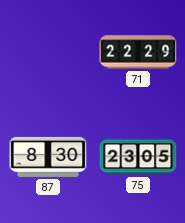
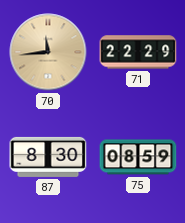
70: none -> 11:44
75: 23:05 -> 08:59
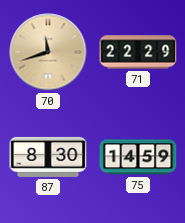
70: 11:44 -> 11:42
75: 08:59 -> 14:59
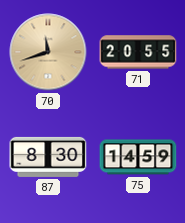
71: 22:29 -> 20:55
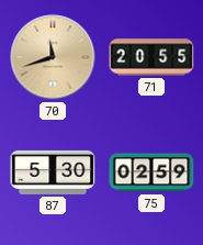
87: 8:30 -> 5:30
75: 14:59 -> 02:59
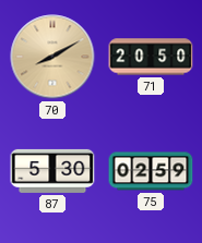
70: 11:42 -> 8:10
71: 20:55 -> 20:50
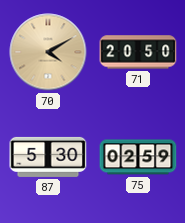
70: 8:10 -> 4:10
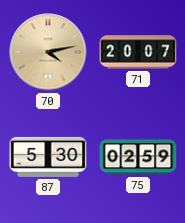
70: 4:10 -> 4:13
71: 20:50 -> 20:07
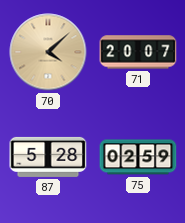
70: 4:13 -> 4:08
87: 5:30 -> 5:28
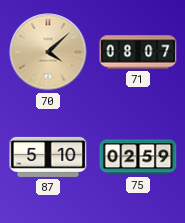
71: 20:07 -> 08:07
87: 5:28 -> 5:10
